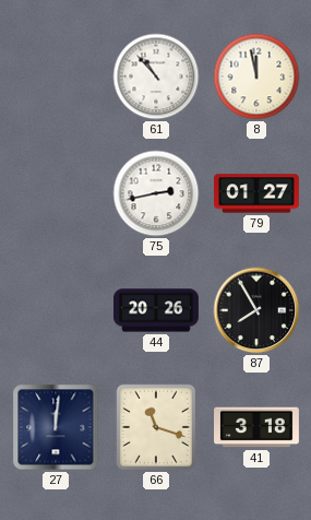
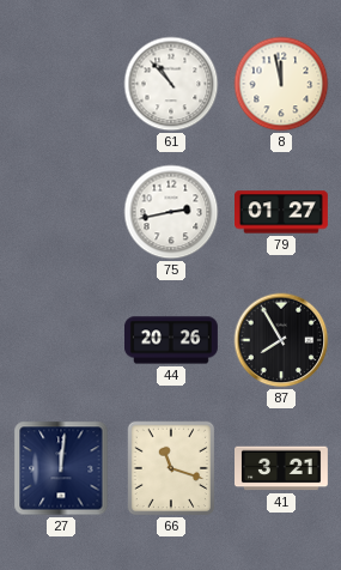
41: 3:18 -> 3:21
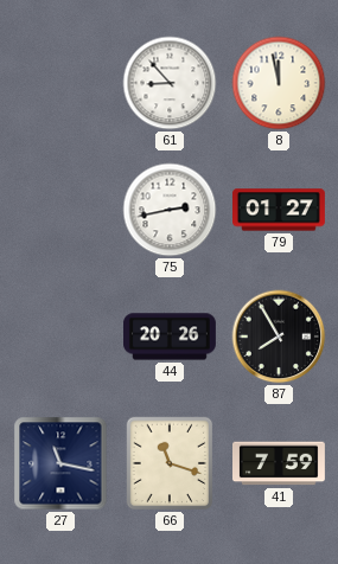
61: 10:53 -> 8:53
27: 12:01 -> 11:17
41: 3:21 -> 7:59
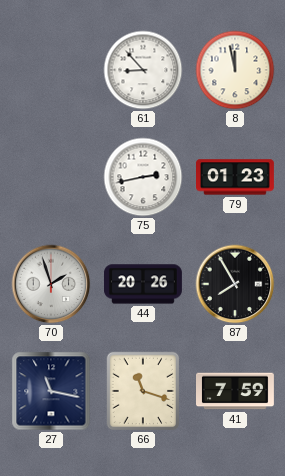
79: 01:27 -> 01:23
70: none -> 1:57
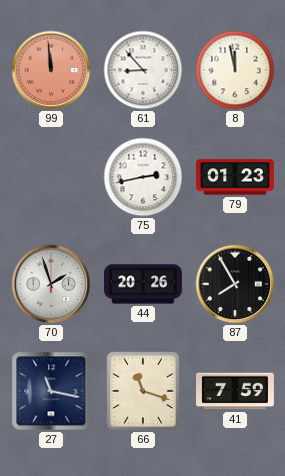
99: none -> 11:59
